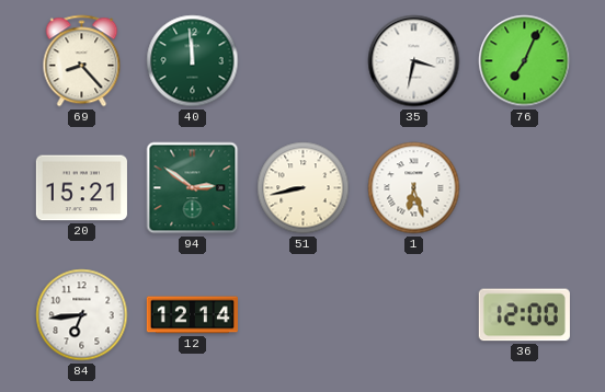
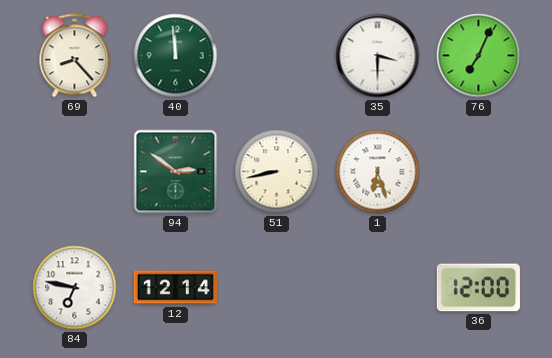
35: 3:32 -> 3:30
20: 15:21 -> none
84: 6:44 -> 6:47
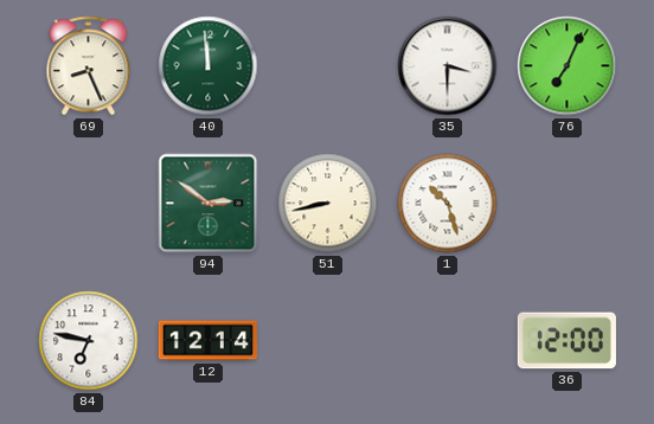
69: 8:23 -> 8:26
1: 6:27 -> 10:27
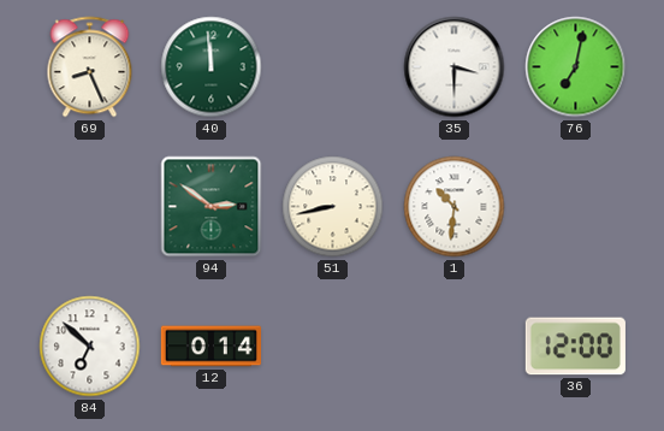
76: 7:04 -> 7:02
1: 10:27 -> 10:31
84: 6:47 -> 6:52
12: 12:14 -> 0:14
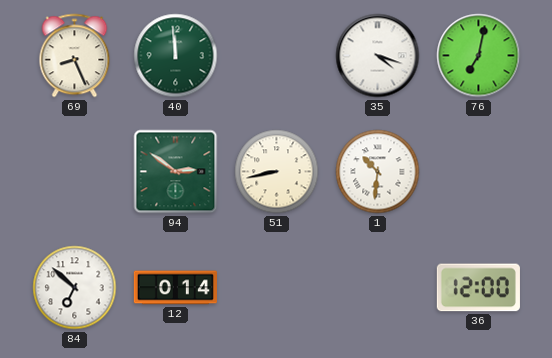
35: 3:30 -> 4:18
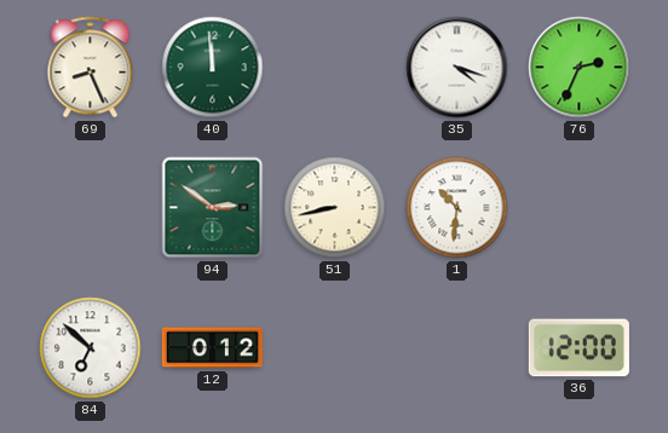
76: 7:02 -> 2:34
12: 0:14 -> 0:12
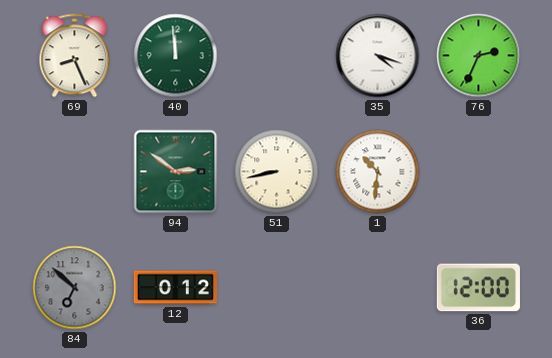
84 dial: white -> grey
